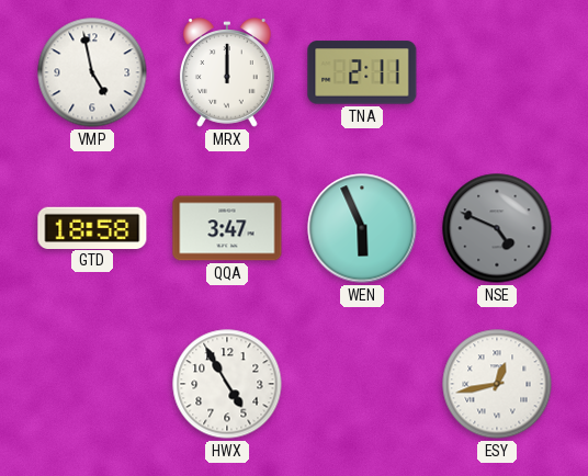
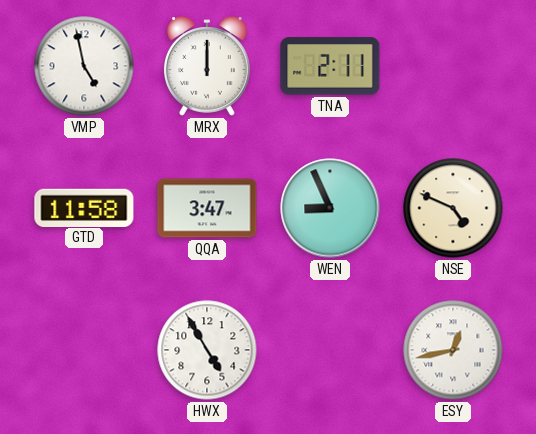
GTD: 18:58 -> 11:58
WEN: 5:56 -> 8:56
NSE dial: grey -> cream
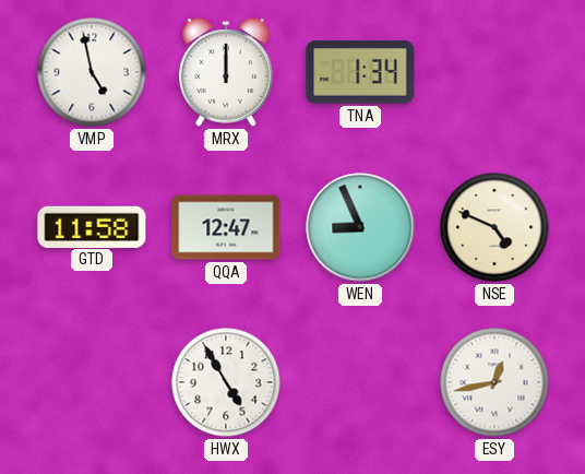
TNA: 2:11 -> 1:34
QQA: 3:47 -> 12:47
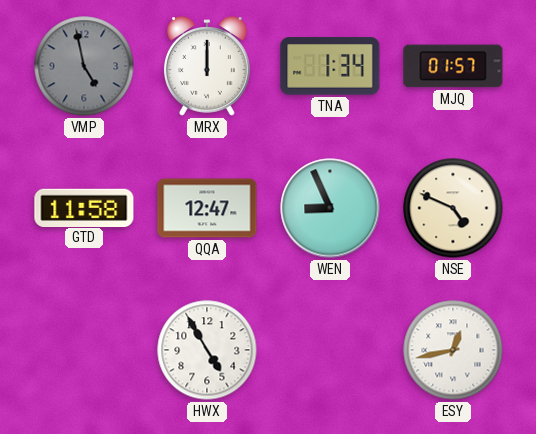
VMP dial: white -> grey
MJQ: none -> 01:57
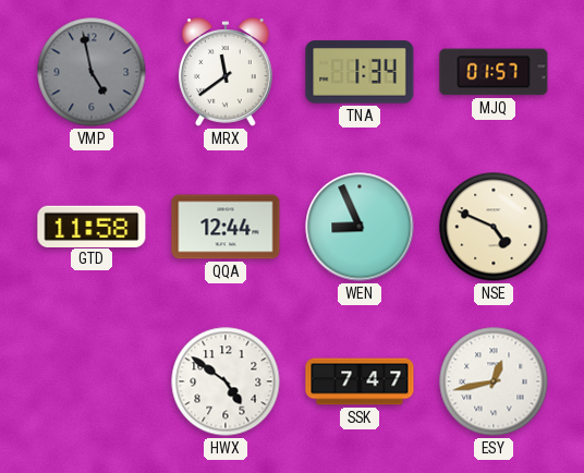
MRX: 12:00 -> 11:39
QQA: 12:47 -> 12:44
HWX: 4:55 -> 4:51
SSK: none -> 7:47
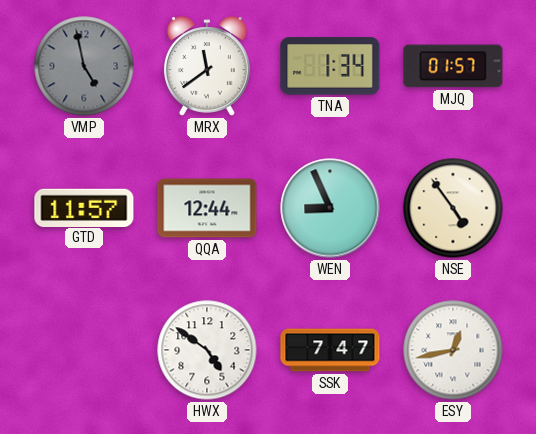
GTD: 11:58 -> 11:57
NSE: 4:49 -> 4:54
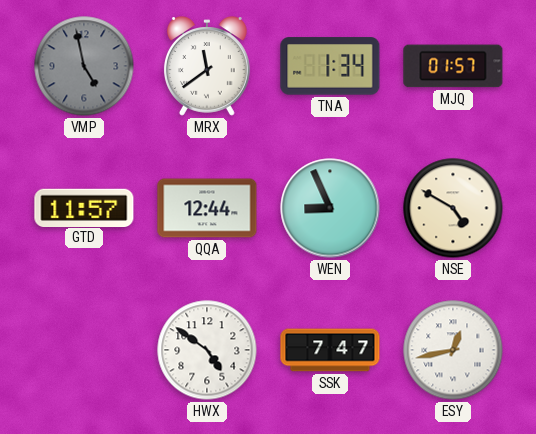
NSE: 4:54 -> 4:50
